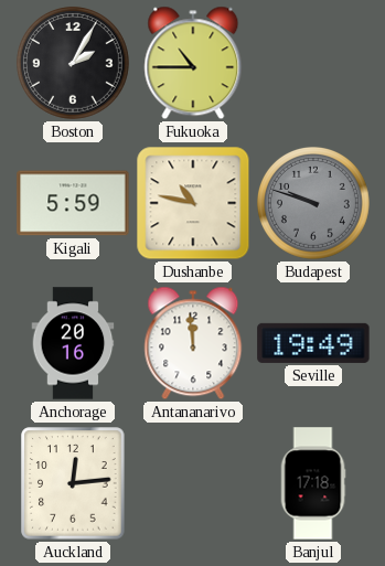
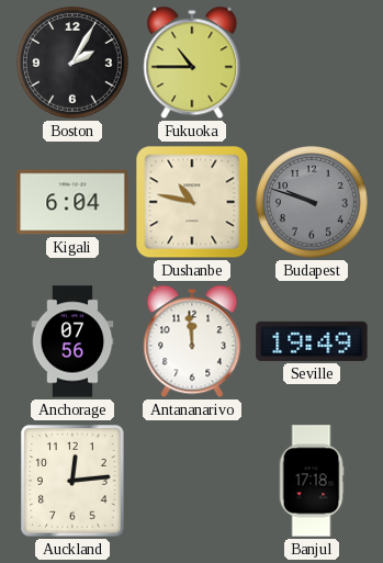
Kigali: 5:59 -> 6:04
Anchorage: 20:16 -> 07:56
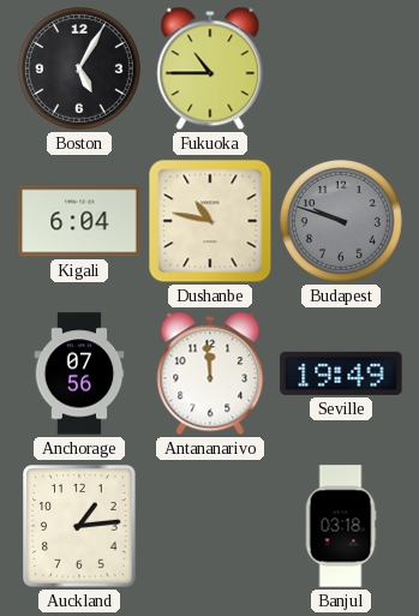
Boston: 2:05 -> 5:05
Auckland: 12:14 -> 1:14
Banjul: 17:18 -> 03:18
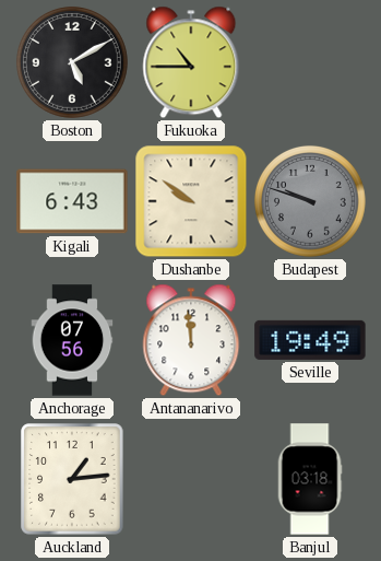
Boston: 5:05 -> 5:10
Kigali: 6:04 -> 6:43
Dushanbe: 10:47 -> 9:51
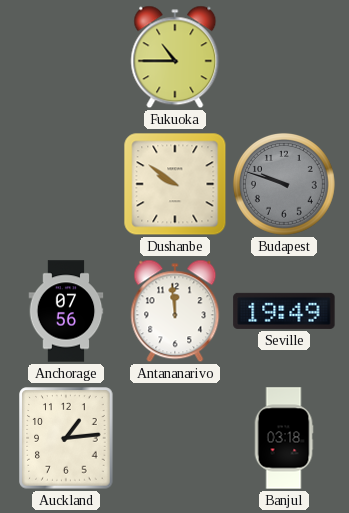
Boston: 5:10 -> none
Kigali: 6:43 -> none
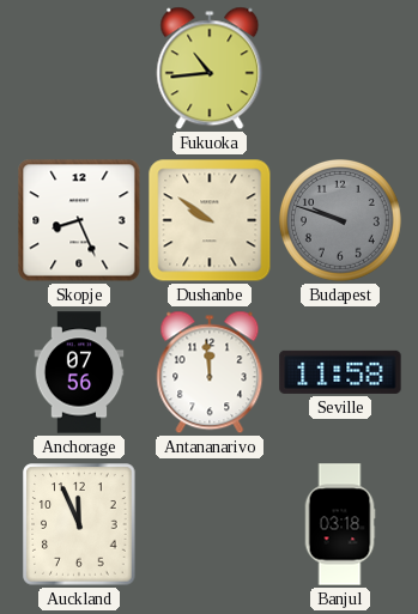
Fukuoka: 10:45 -> 10:44
Skopje: none -> 8:26
Seville: 19:49 -> 11:58
Auckland: 1:14 -> 11:56
